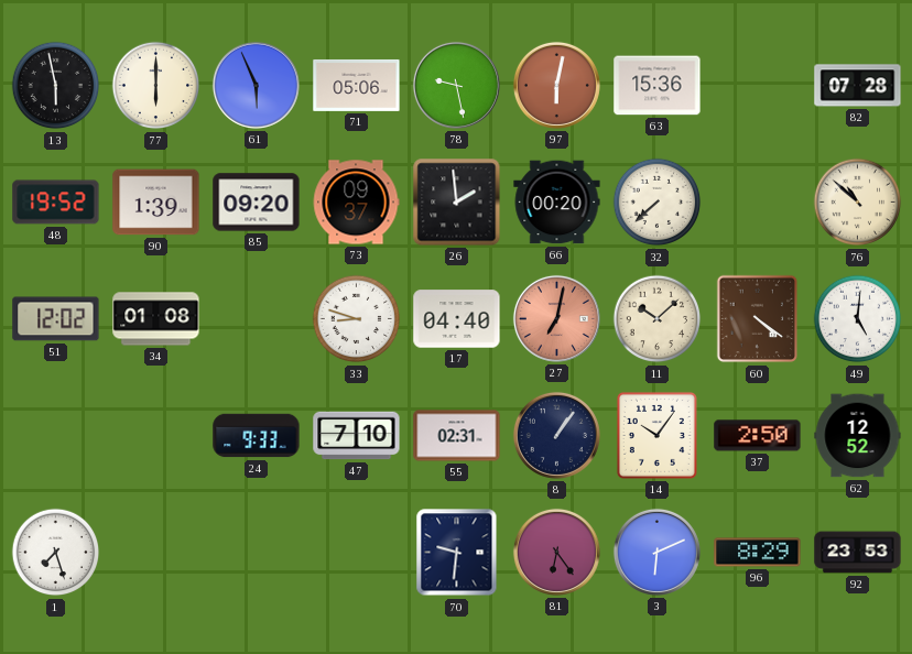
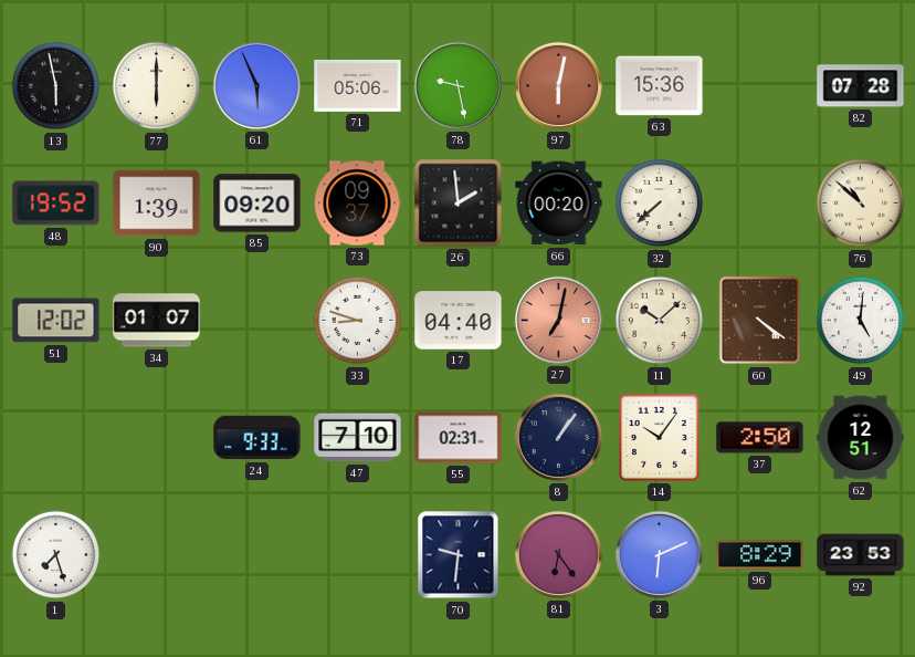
34: 01:08 -> 01:07
62: 12:52 -> 12:51
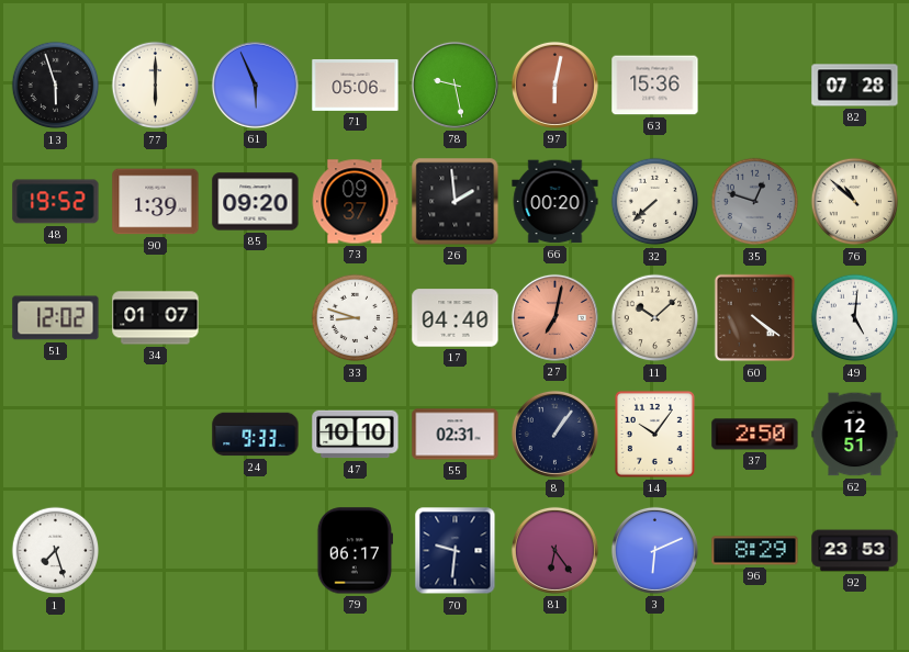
13: 5:58 -> 5:57
35: none -> 12:48
47: 7:10 -> 10:10
79: none -> 06:17
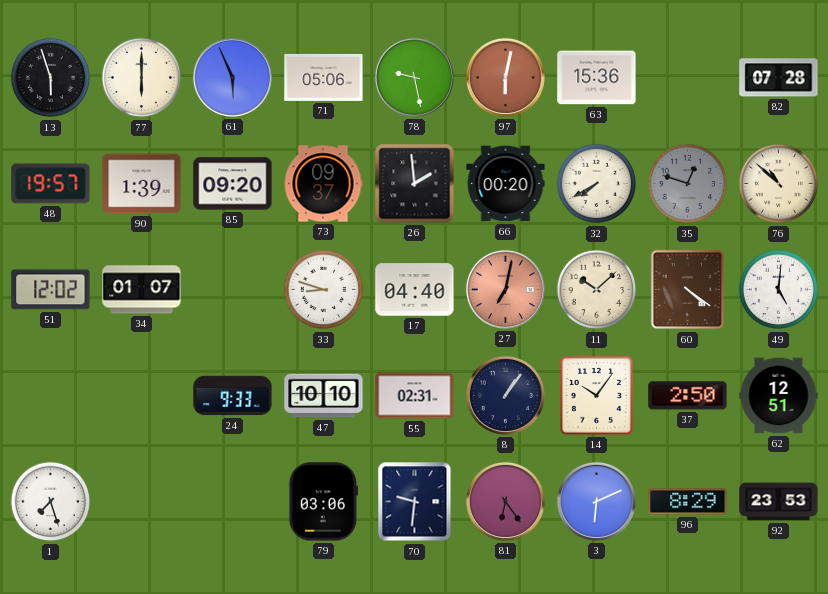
48: 19:52 -> 19:57
32: 7:38 -> 7:40
79: 06:17 -> 03:06
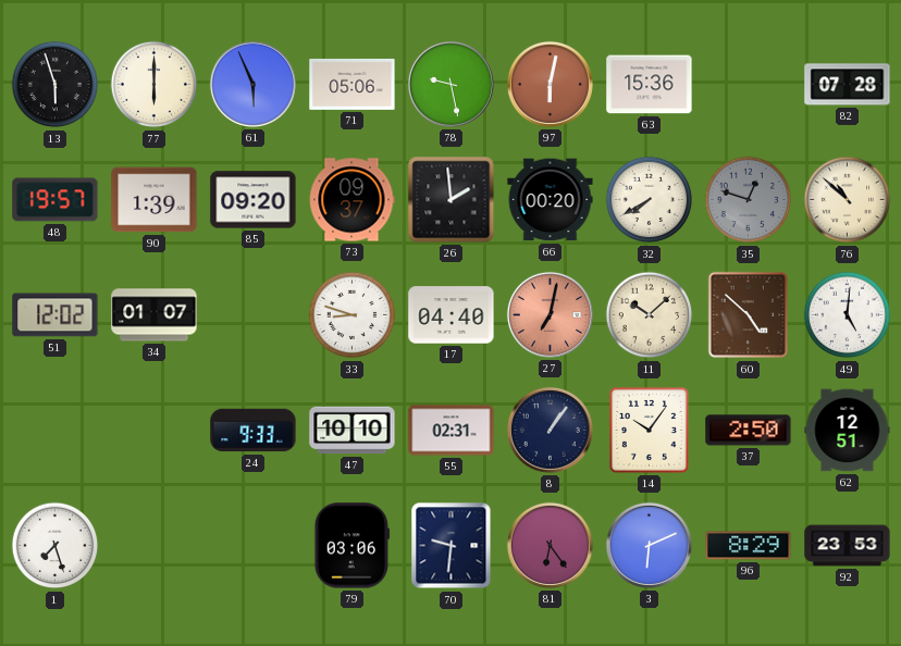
60: 4:21 -> 4:52
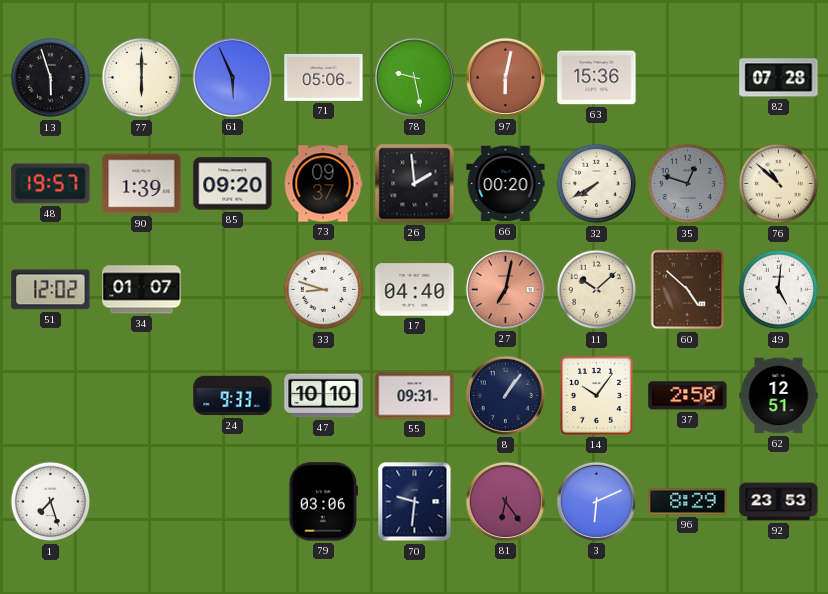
55: 02:31 -> 09:31
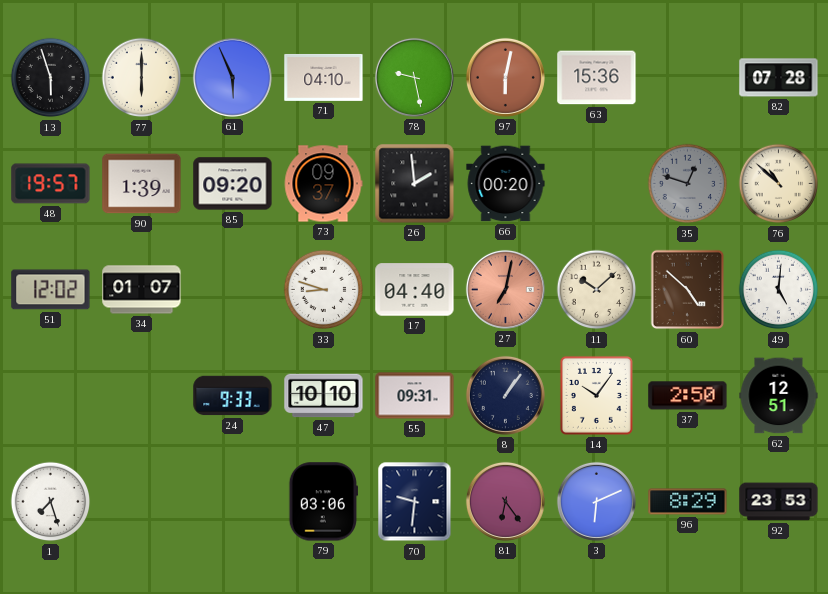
71: 05:06 -> 04:10
32: 7:40 -> none
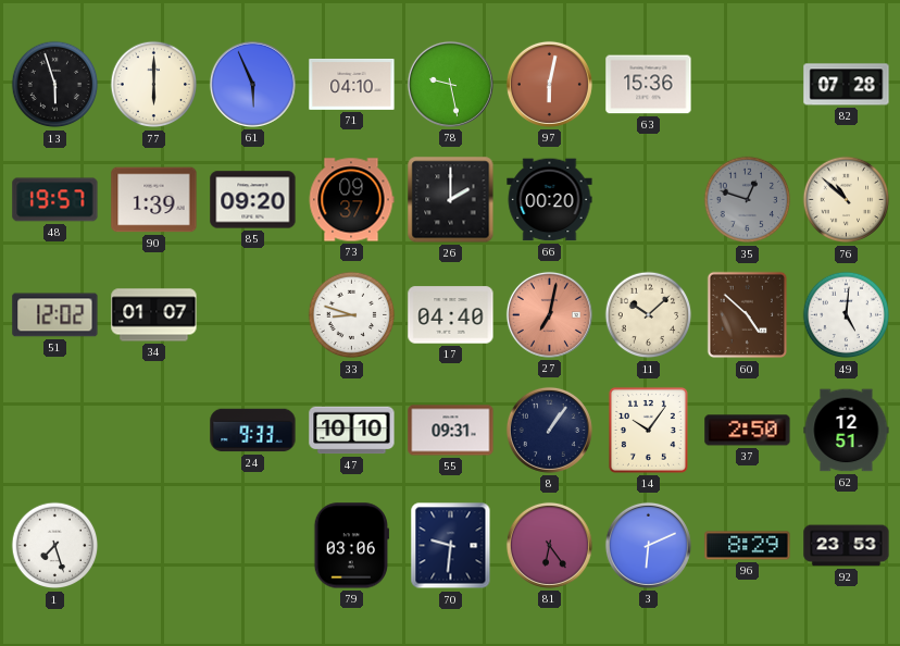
26: 1:59 -> 2:00
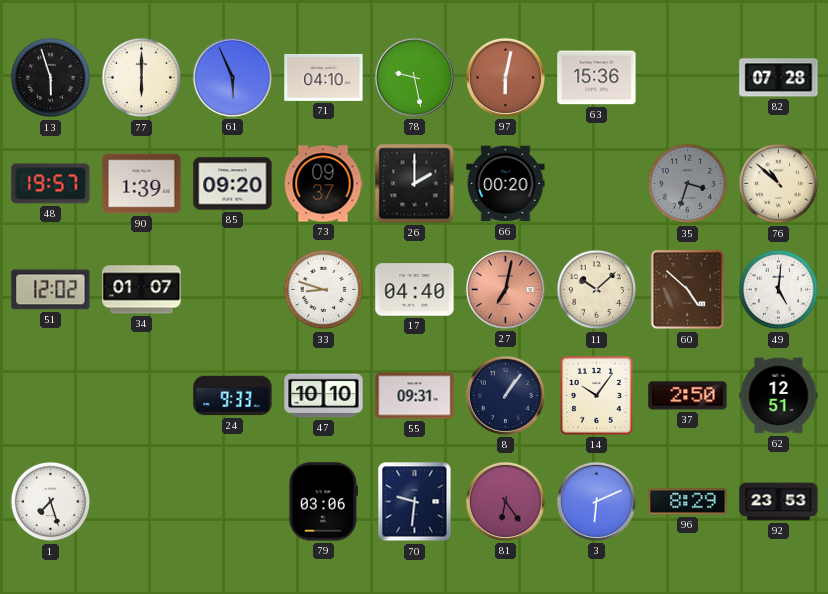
35: 12:48 -> 3:33
